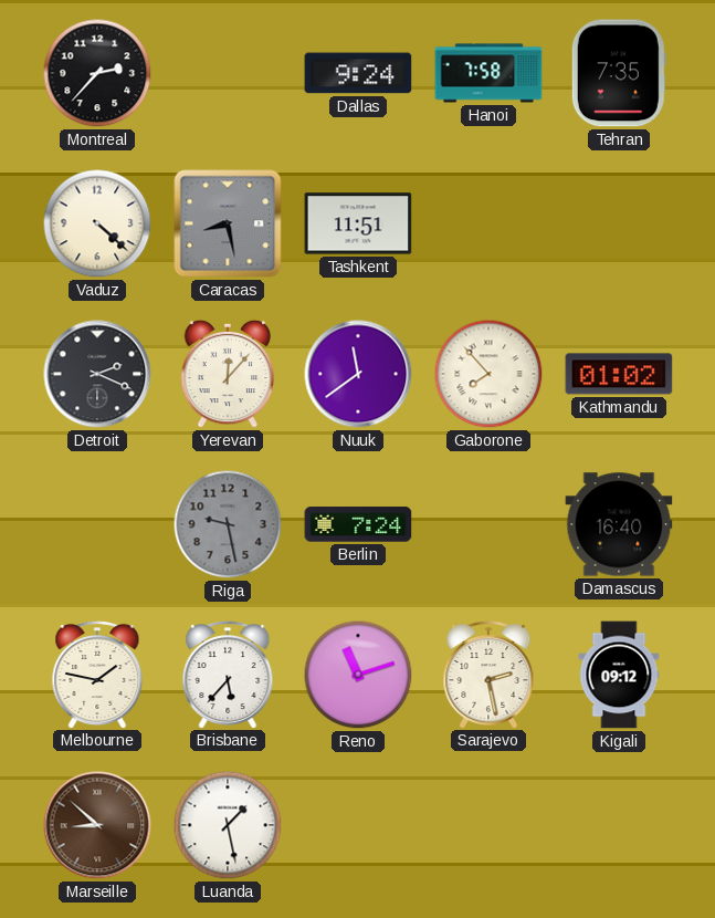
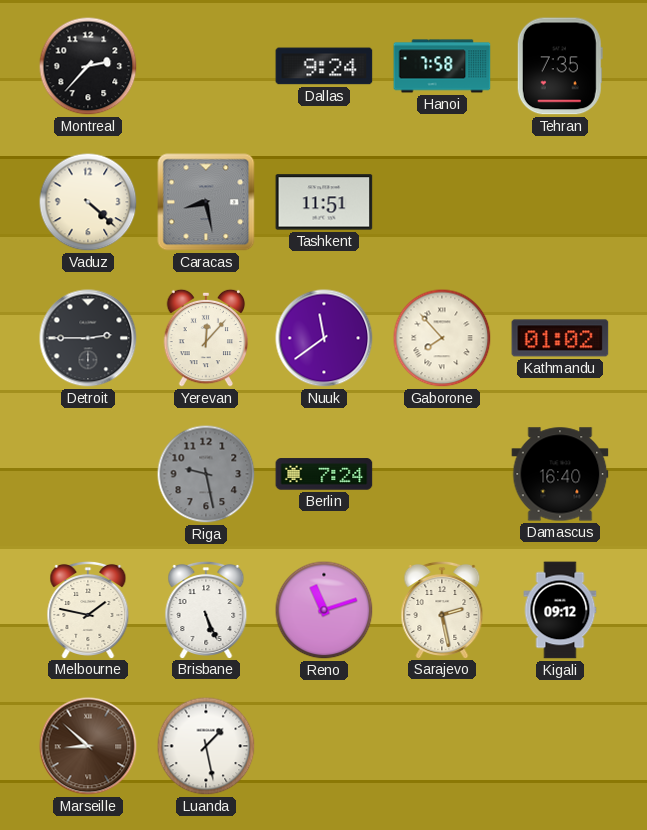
Detroit: 2:19 -> 2:45
Brisbane: 5:37 -> 5:26
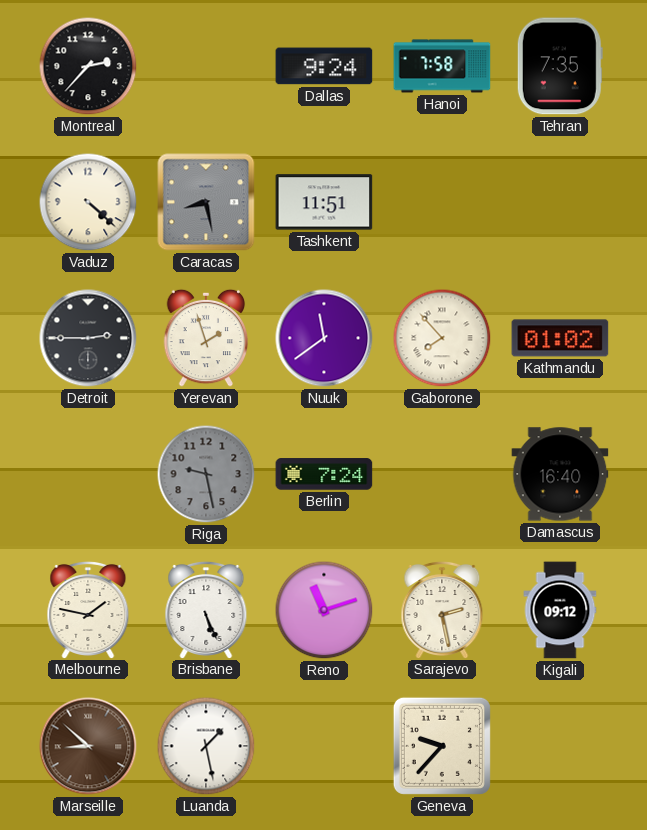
Yerevan: 12:07 -> 1:57
Geneva: none -> 9:37
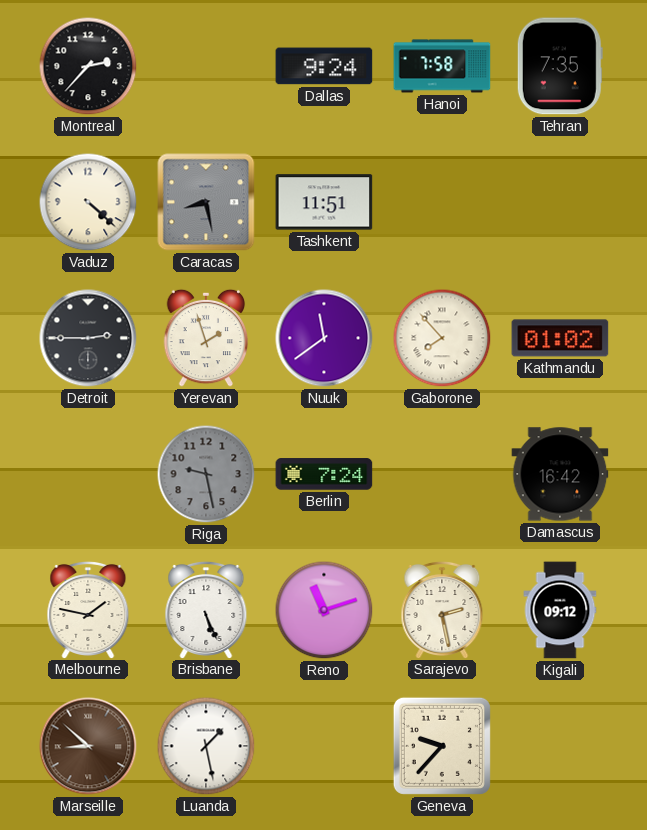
Damascus: 16:40 -> 16:42
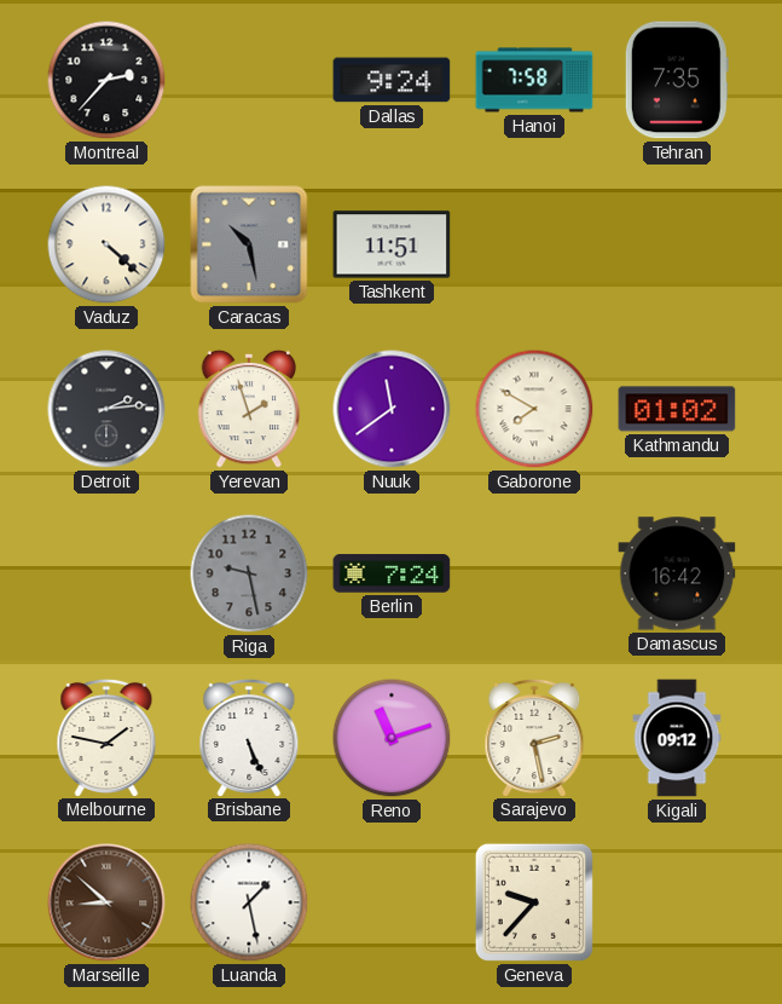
Caracas: 8:28 -> 10:28
Detroit: 2:45 -> 2:14
Gaborone: 7:53 -> 7:50
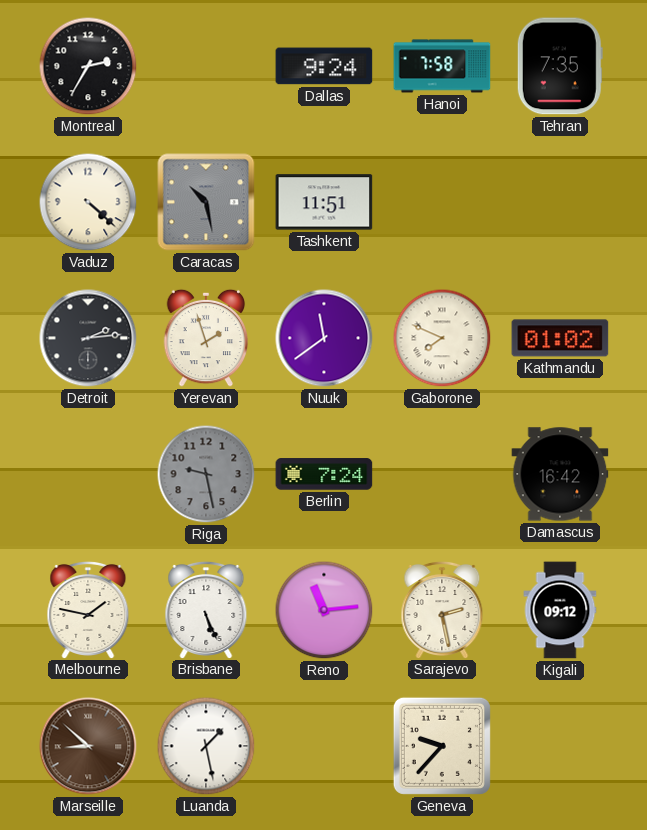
Montreal: 2:37 -> 2:35
Gaborone: 7:50 -> 7:49
Reno: 11:12 -> 11:14
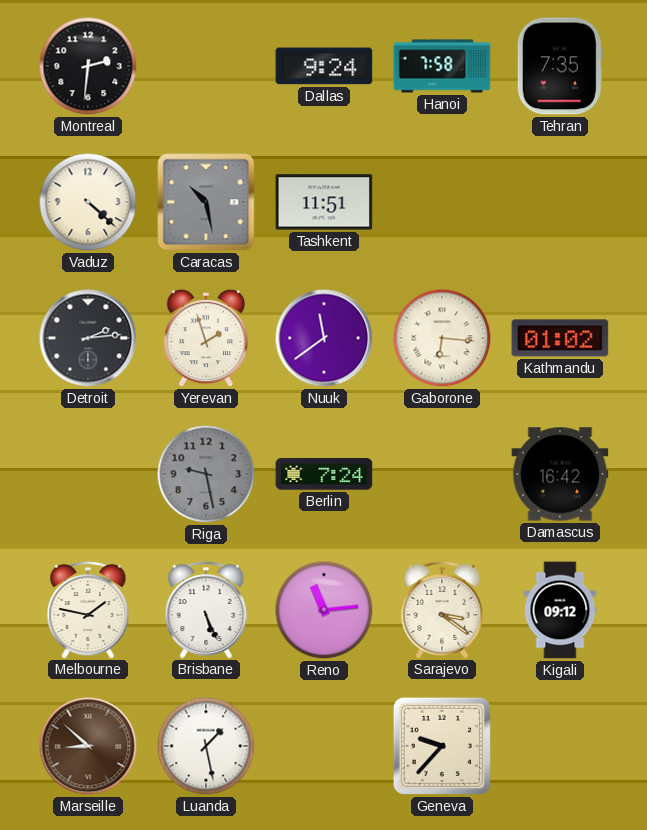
Montreal: 2:35 -> 2:31
Gaborone: 7:49 -> 6:16
Sarajevo: 2:28 -> 3:21
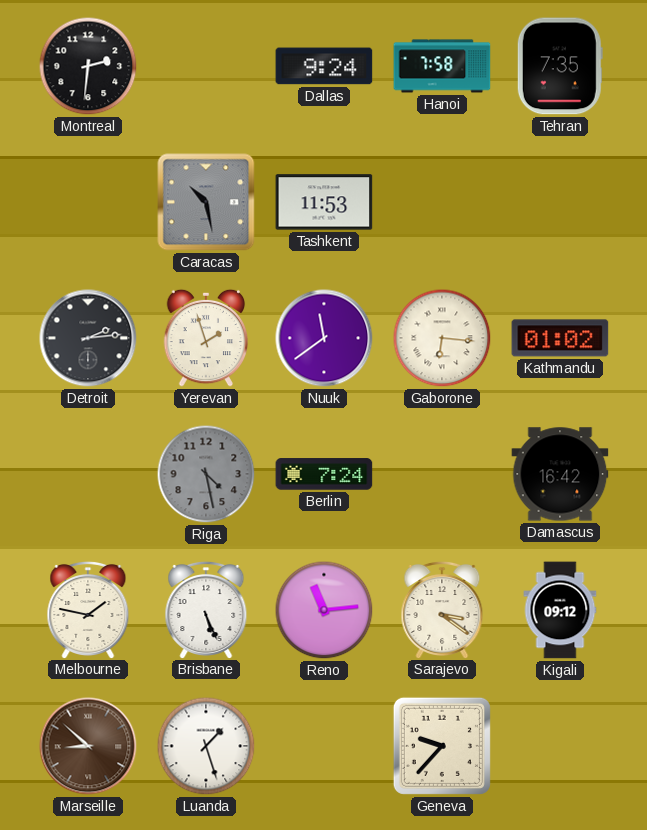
Vaduz: 4:22 -> none
Tashkent: 11:51 -> 11:53
Riga: 9:28 -> 4:28
Luanda: 1:28 -> 1:27
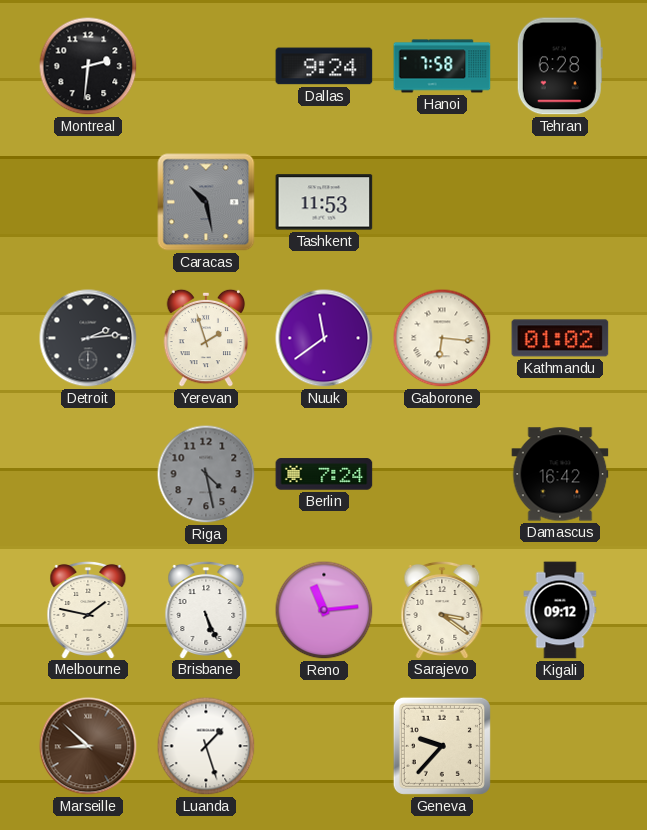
Tehran: 7:35 -> 6:28
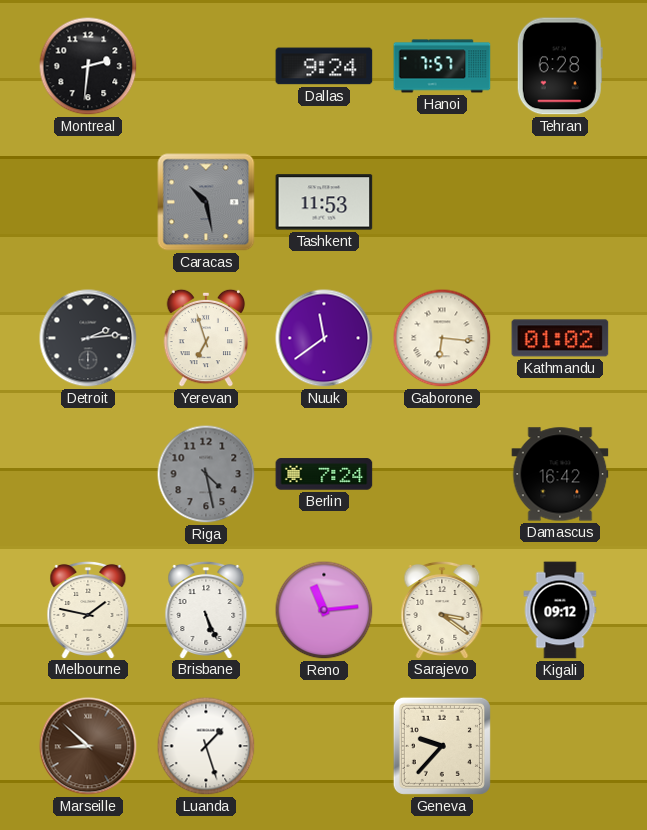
Hanoi: 7:58 -> 7:57
Yerevan: 1:57 -> 6:57
